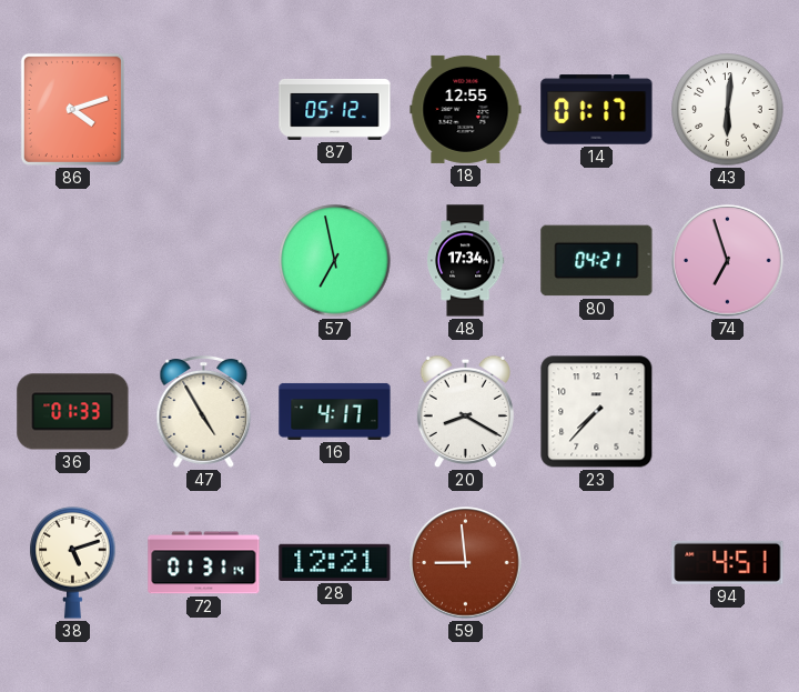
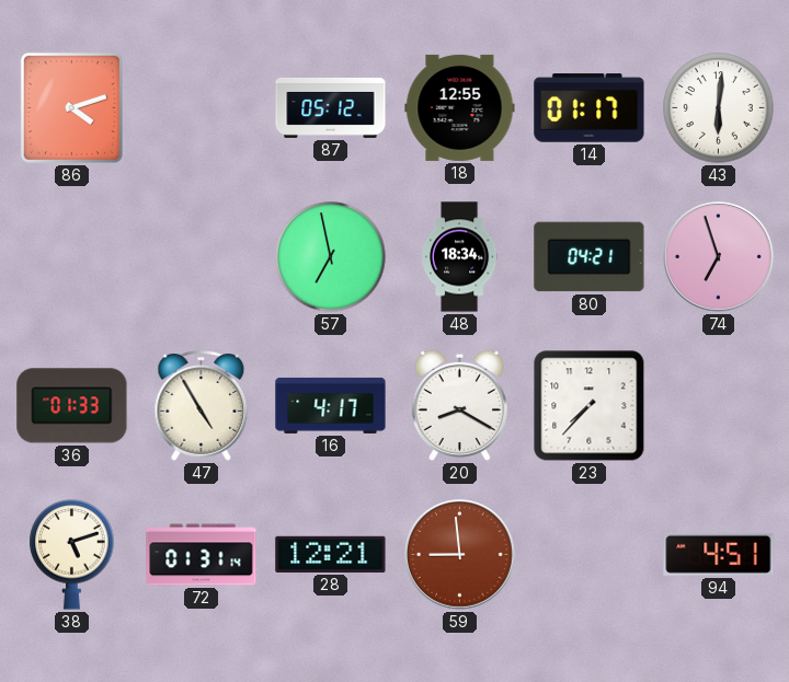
48: 17:34 -> 18:34
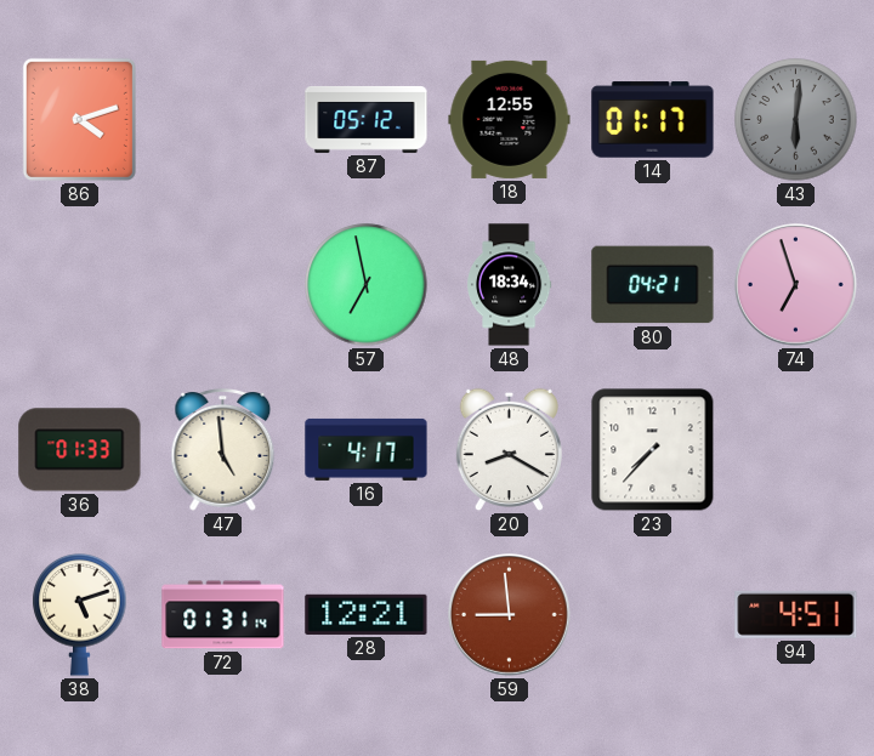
43 dial: white -> grey
47: 4:55 -> 4:59
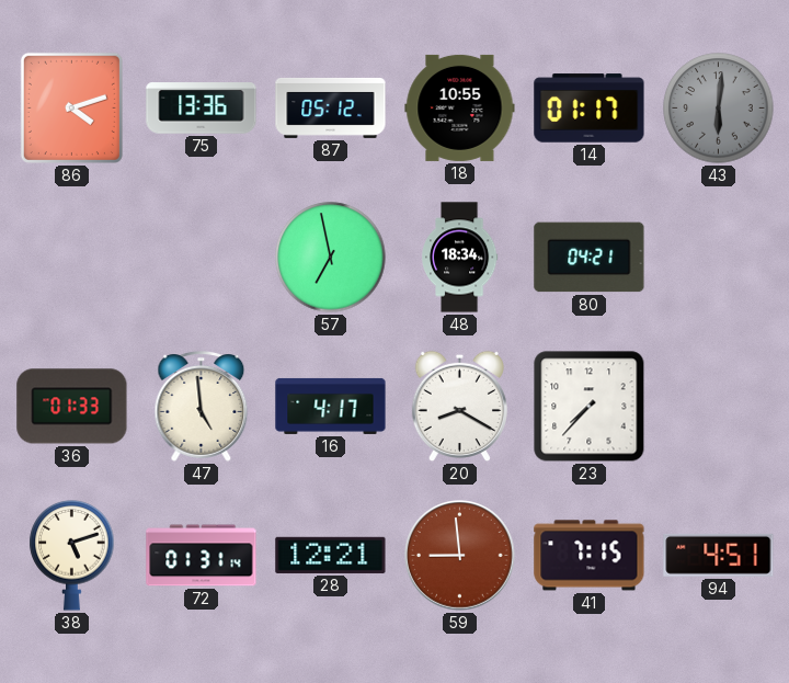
75: none -> 13:36
18: 12:55 -> 10:55
74: 6:57 -> none
41: none -> 7:15
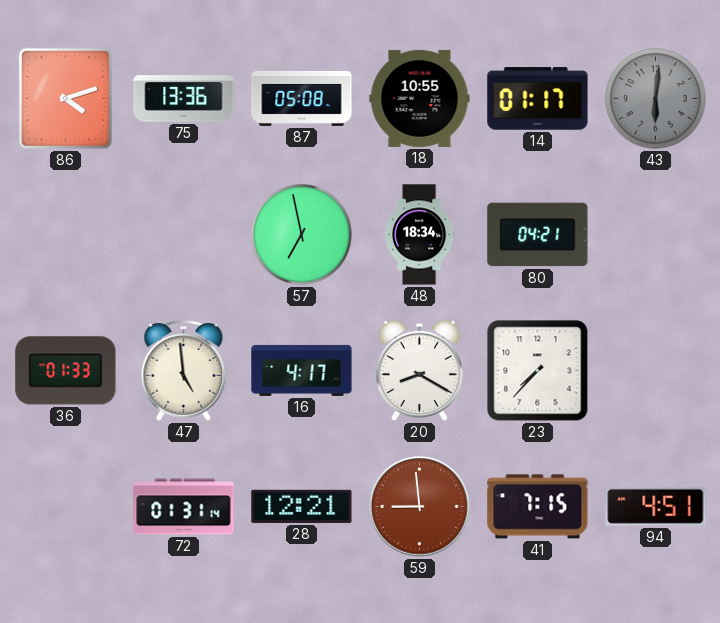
87: 05:12 -> 05:08
38: 5:12 -> none
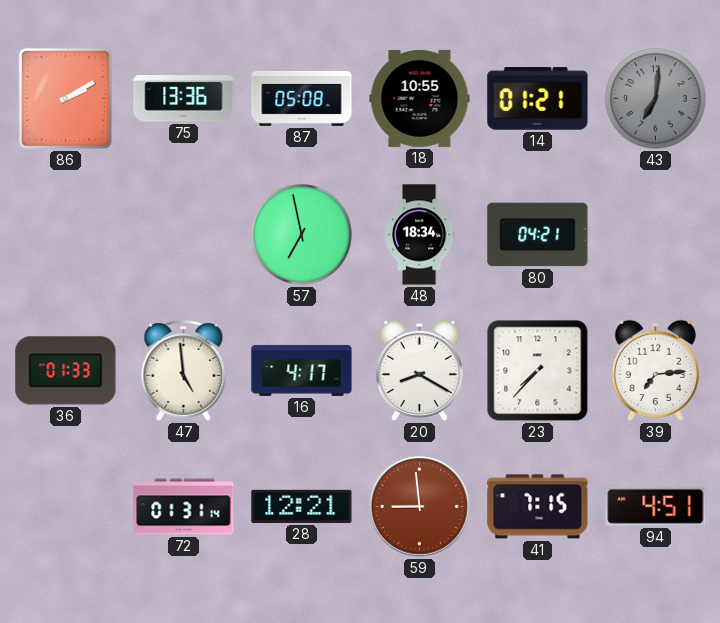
86: 4:12 -> 2:10
14: 01:17 -> 01:21
43: 6:01 -> 7:01
39: none -> 7:14
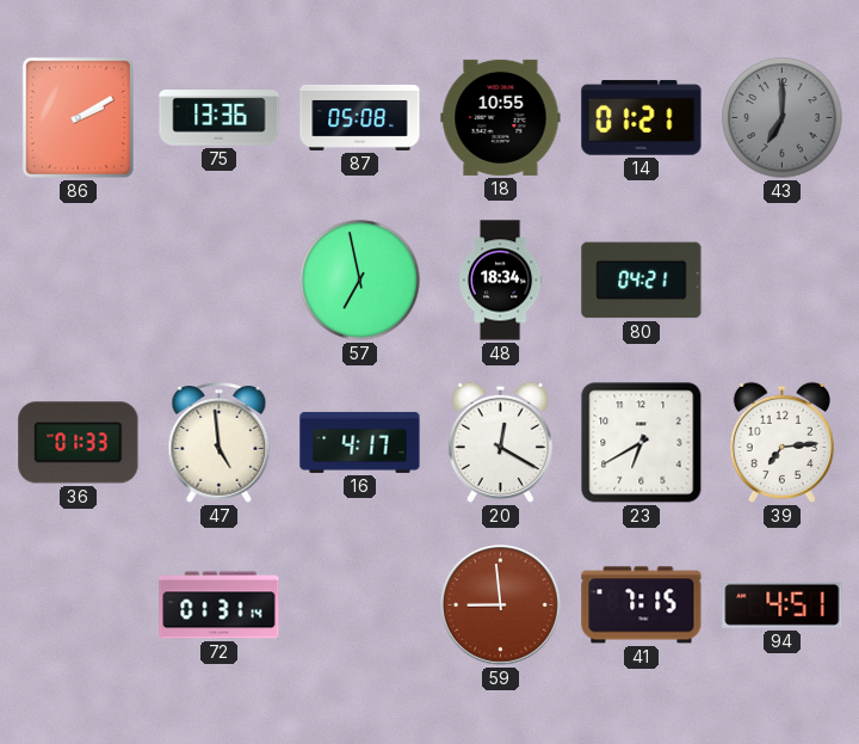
43: 7:01 -> 7:00
20: 8:20 -> 12:20
23: 7:37 -> 6:40
28: 12:21 -> none
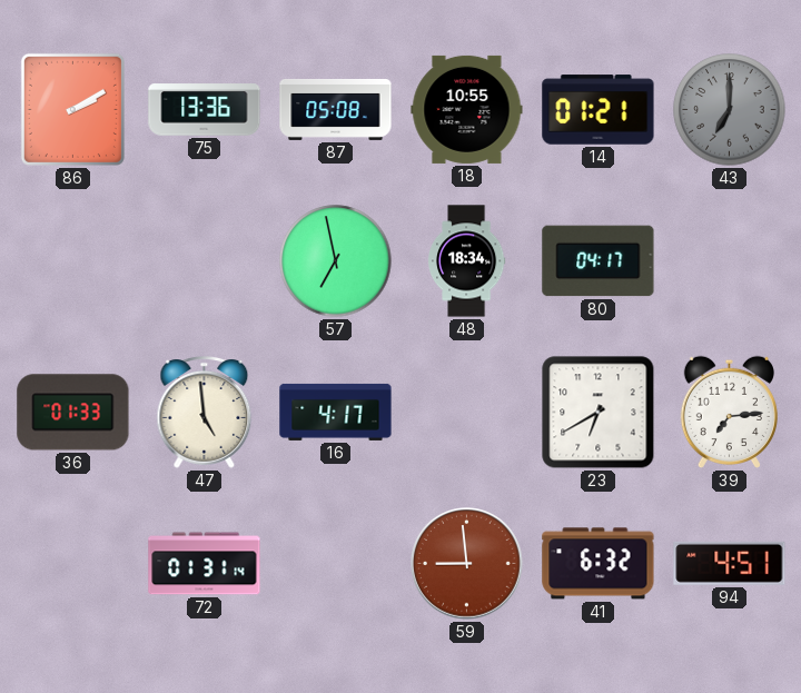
80: 04:21 -> 04:17
20: 12:20 -> none
41: 7:15 -> 6:32
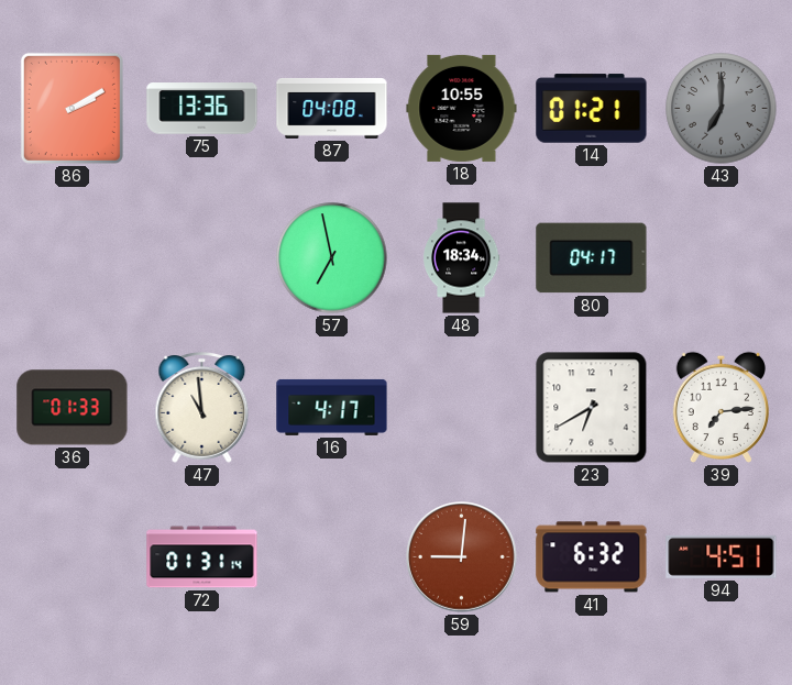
87: 05:08 -> 04:08
47: 4:59 -> 10:59
59: 8:59 -> 9:01
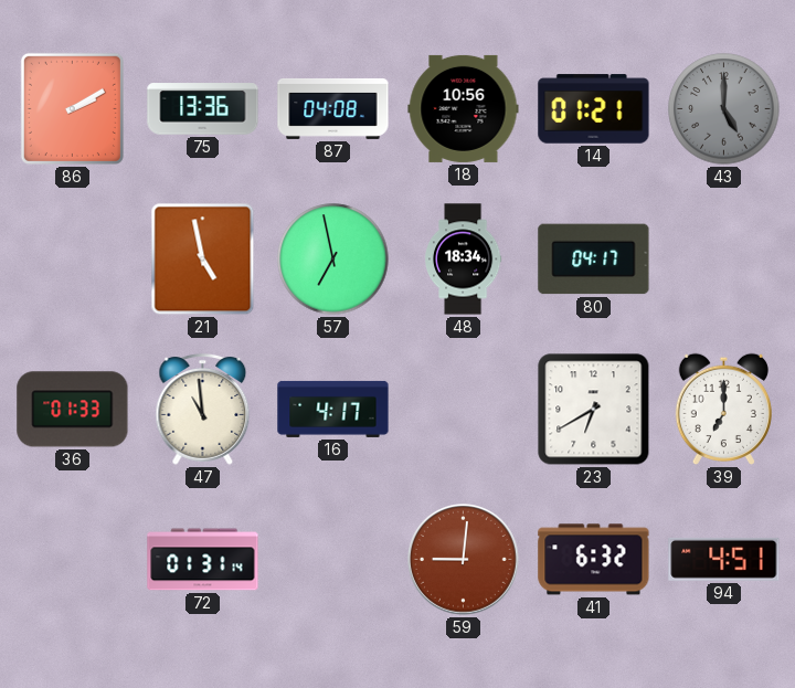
18: 10:55 -> 10:56
43: 7:00 -> 5:00
21: none -> 4:58
39: 7:14 -> 7:00
